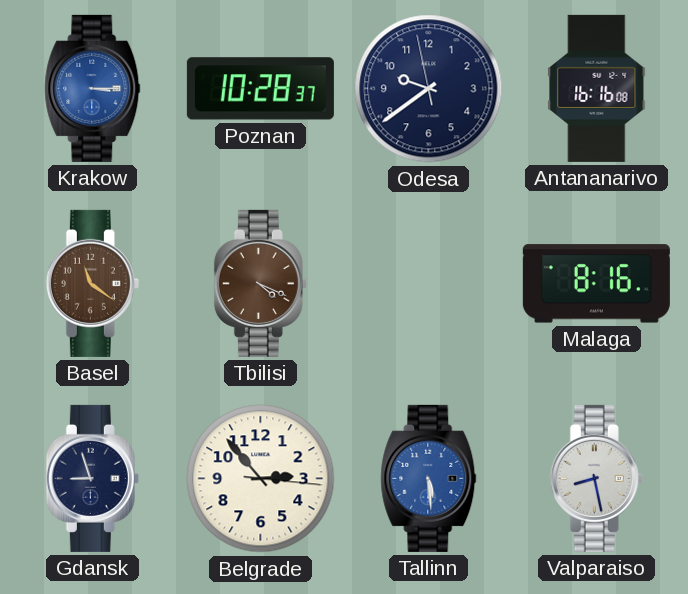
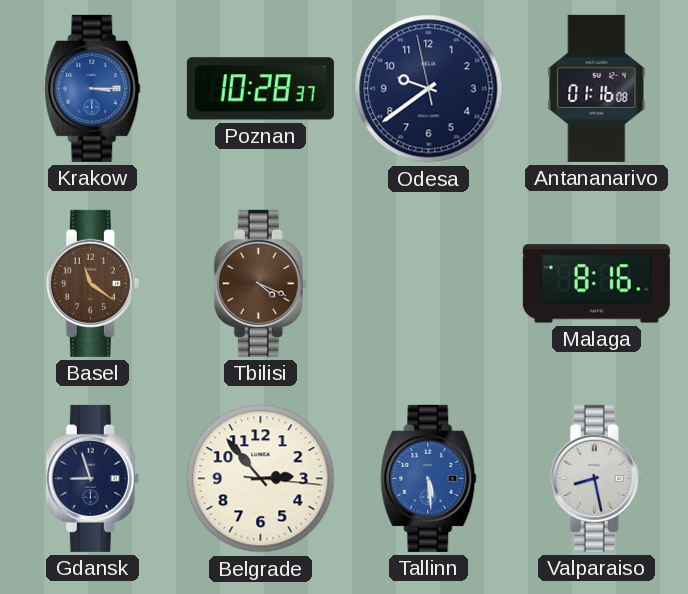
Antananarivo: 16:16 -> 01:16
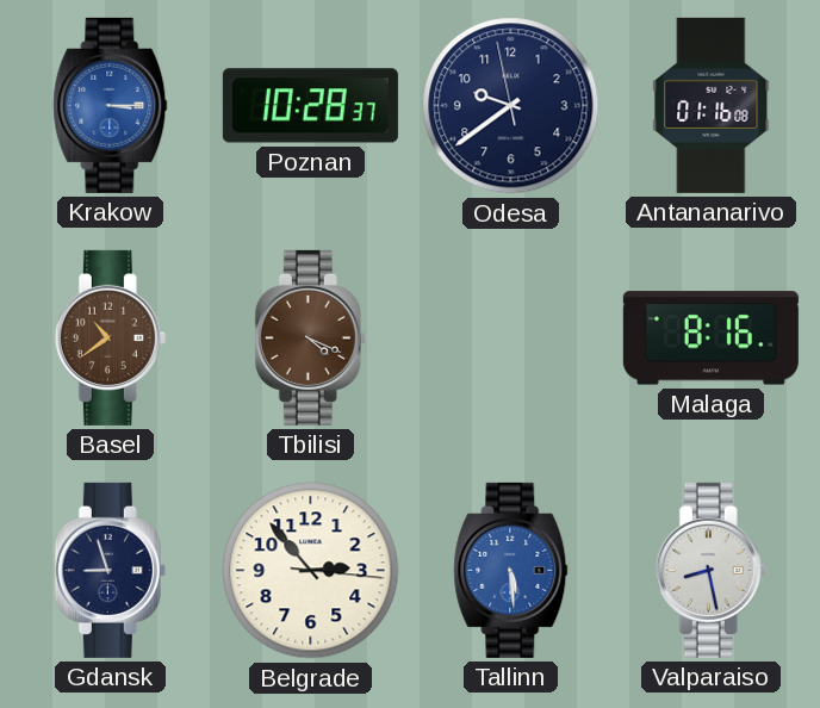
Basel: 11:21 -> 10:39
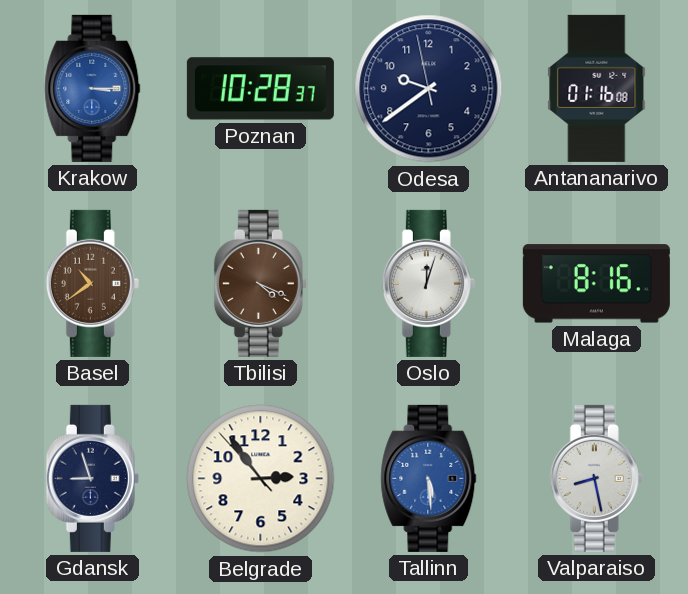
Oslo: none -> 12:03
Belgrade: 2:53:16 -> 2:53:53
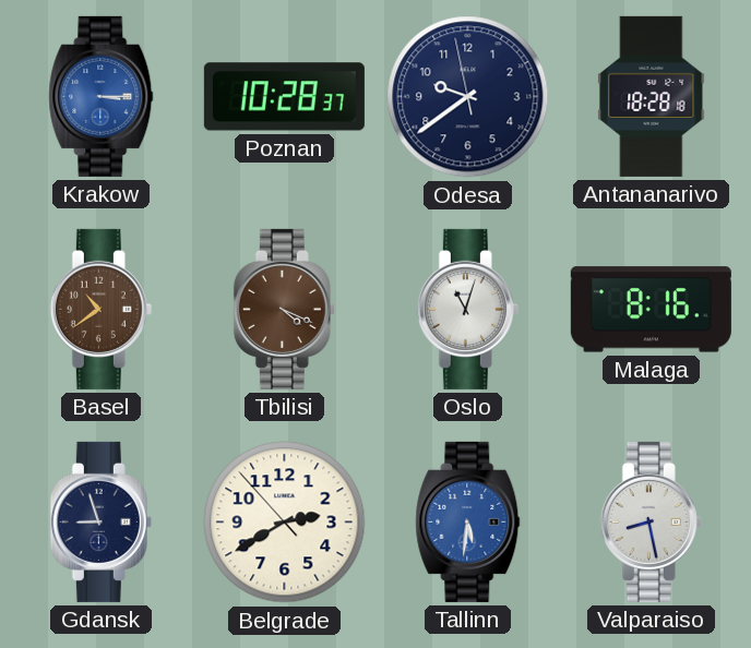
Antananarivo: 01:16 -> 18:28
Oslo: 12:03 -> 11:03
Belgrade: 2:53 -> 2:39
Tallinn: 5:29 -> 5:31
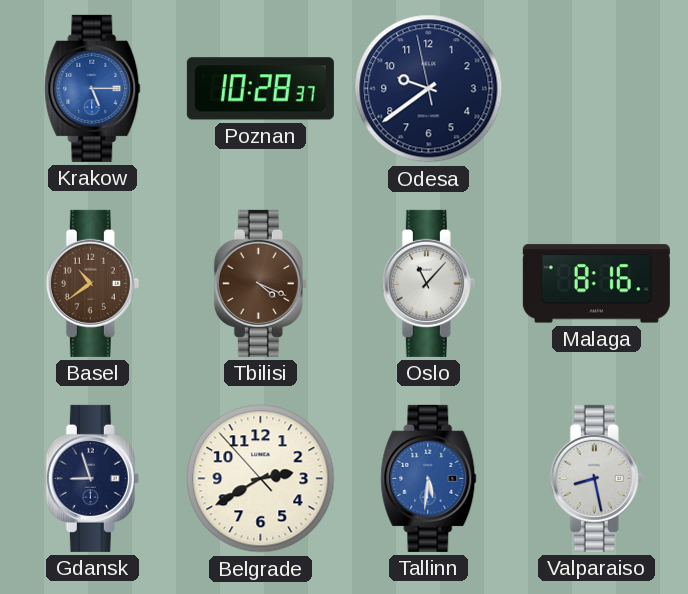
Krakow: 3:15 -> 5:15
Antananarivo: 18:28 -> none
Oslo: 11:03 -> 11:07
